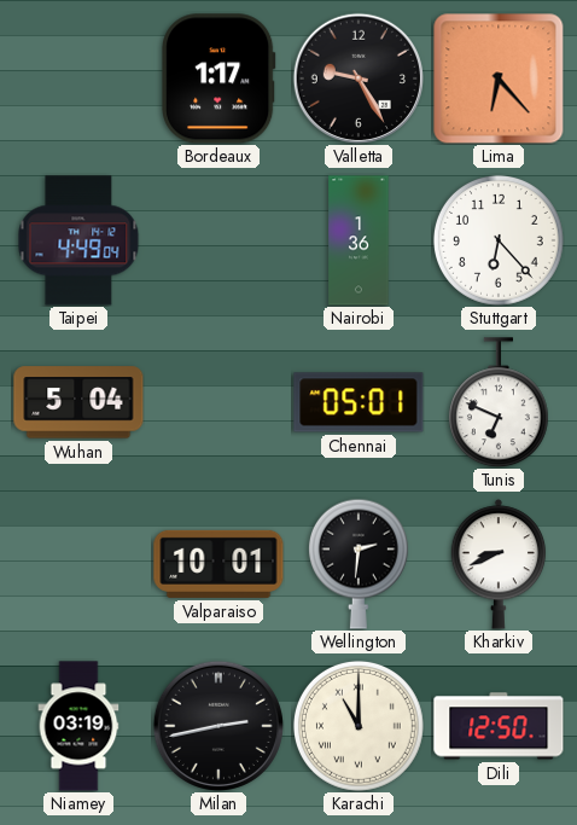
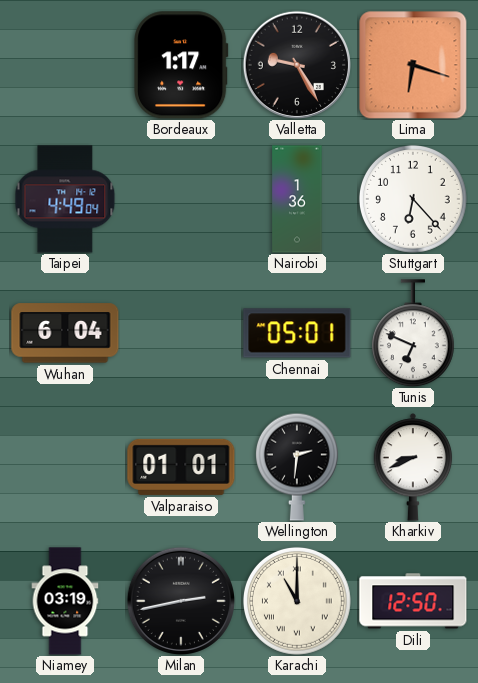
Lima: 6:23 -> 6:18
Wuhan: 5:04 -> 6:04
Valparaiso: 10:01 -> 01:01
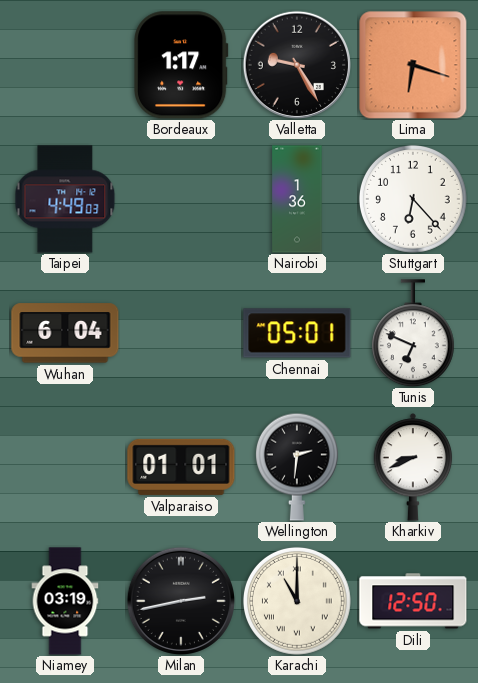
Taipei: 4:49:04 -> 4:49:03
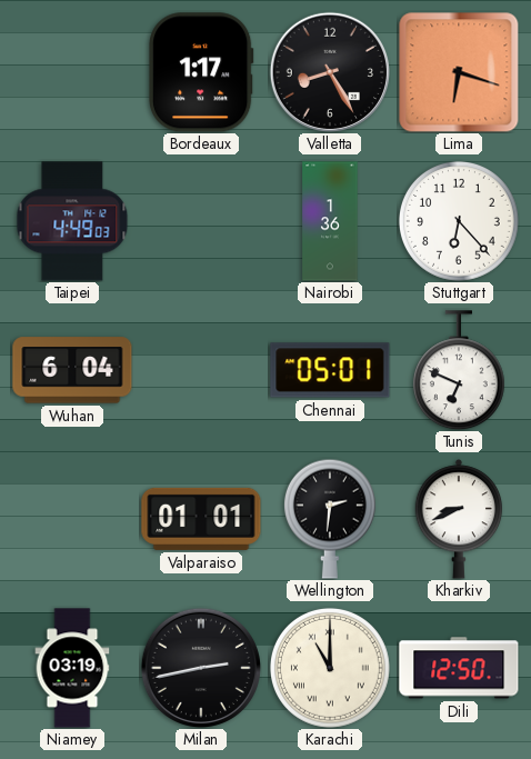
Valletta: 9:25 -> 8:25
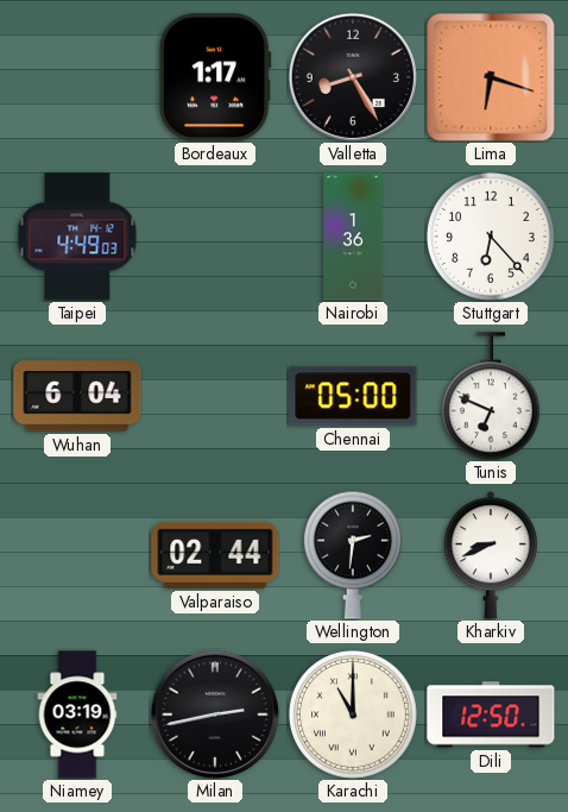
Chennai: 05:01 -> 05:00
Valparaiso: 01:01 -> 02:44
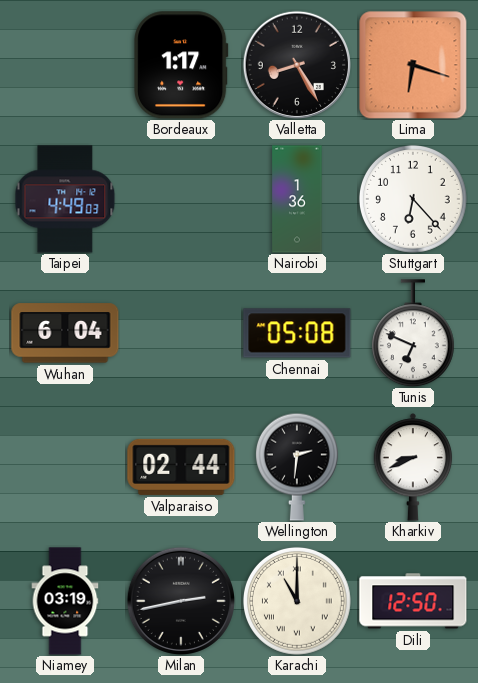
Chennai: 05:00 -> 05:08
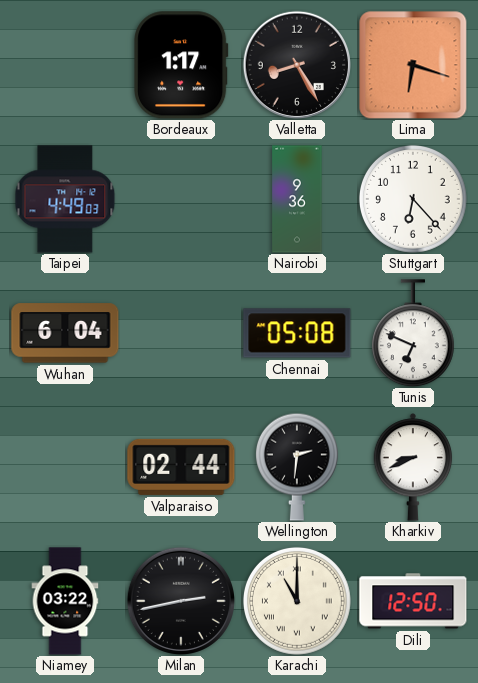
Nairobi: 1:36 -> 9:36
Niamey: 03:19 -> 03:22
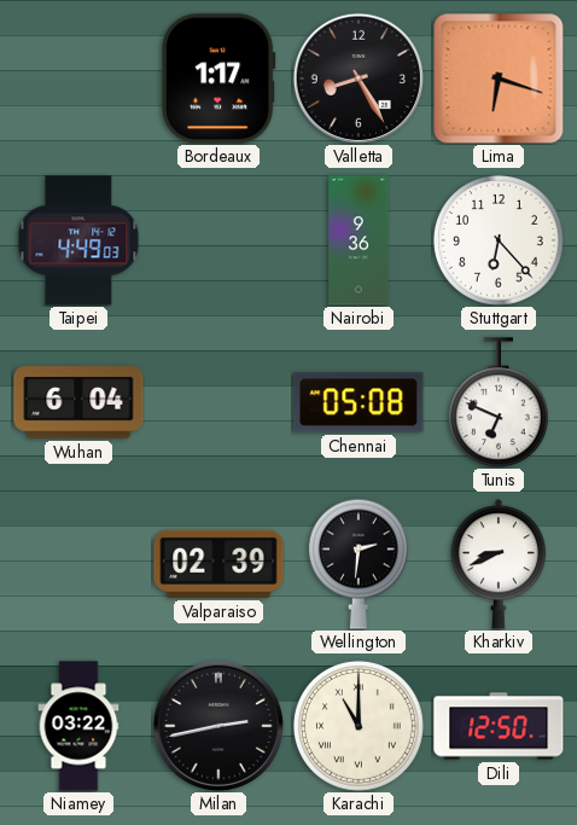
Valparaiso: 02:44 -> 02:39
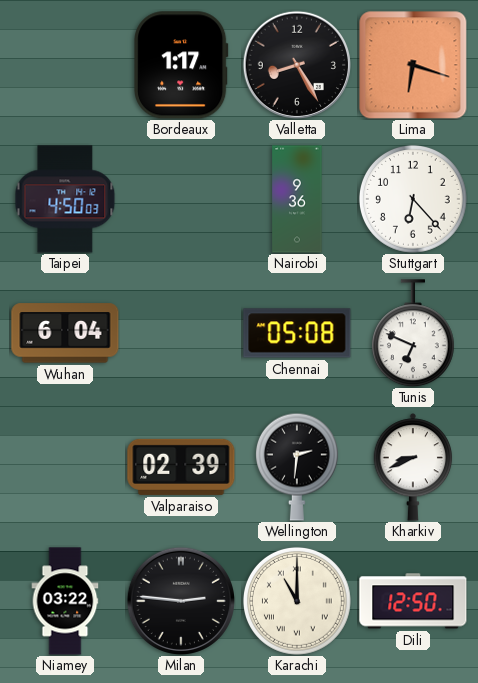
Taipei: 4:49 -> 4:50
Milan: 2:43 -> 2:46
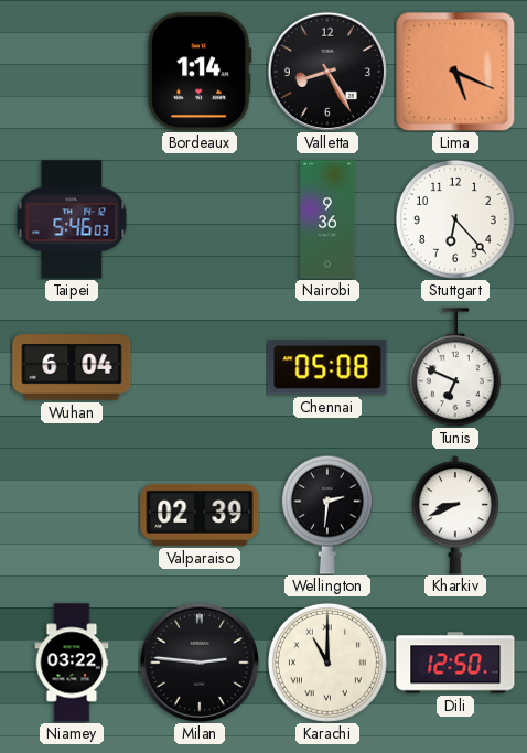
Bordeaux: 1:17 -> 1:14
Lima: 6:18 -> 5:19
Taipei: 4:50 -> 5:46
